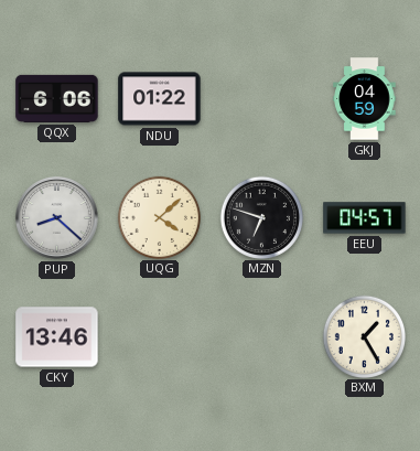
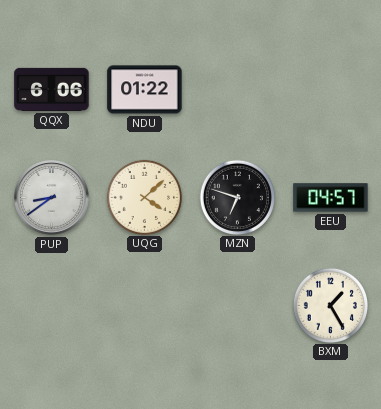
GKJ: 04:59 -> none
PUP: 8:22 -> 8:39
CKY: 13:46 -> none
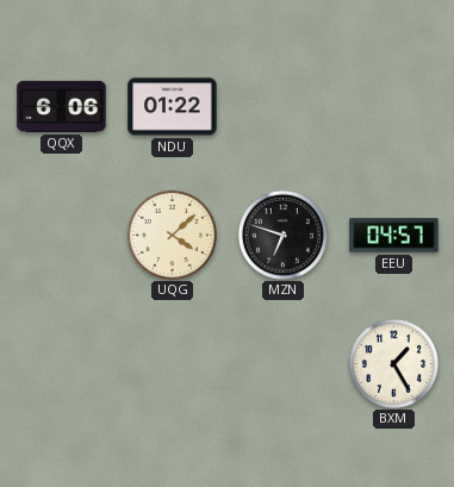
PUP: 8:39 -> none
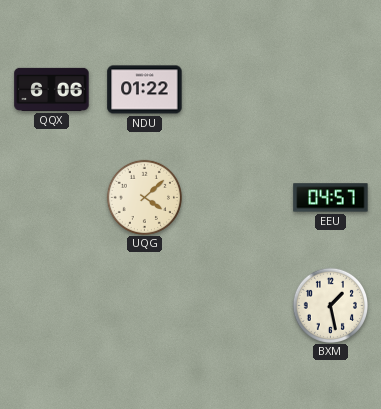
MZN: 6:48 -> none
BXM: 1:25 -> 1:28
